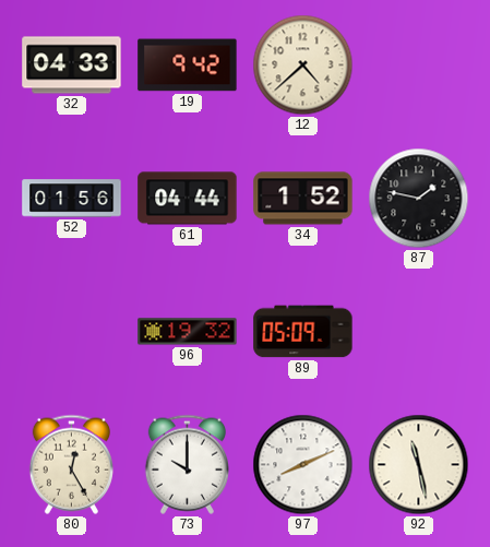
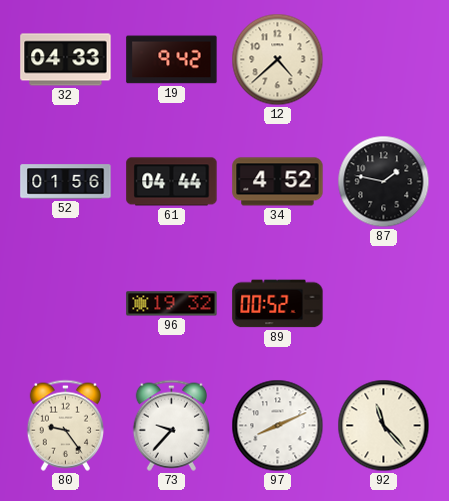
34: 1:52 -> 4:52
89: 05:09 -> 00:52
80: 12:25 -> 9:24
73: 10:00 -> 9:37
92: 11:28 -> 11:23
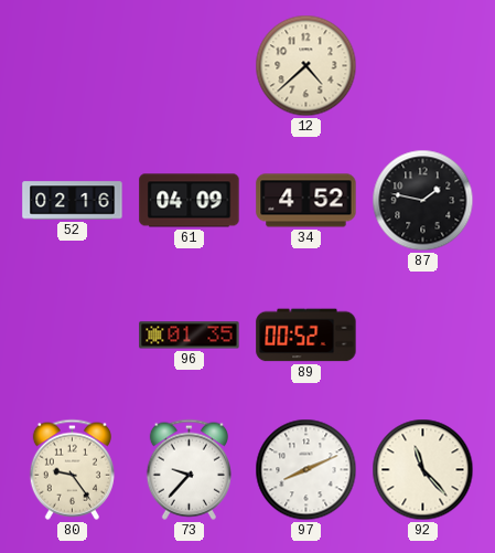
32: 04:33 -> none
19: 9:42 -> none
52: 01:56 -> 02:16
61: 04:44 -> 04:09
96: 19:32 -> 01:35
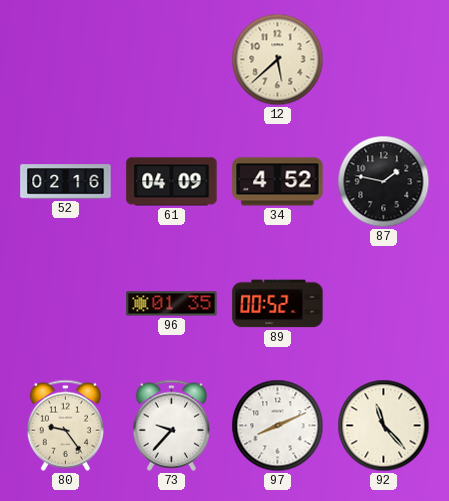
12: 4:38 -> 5:38
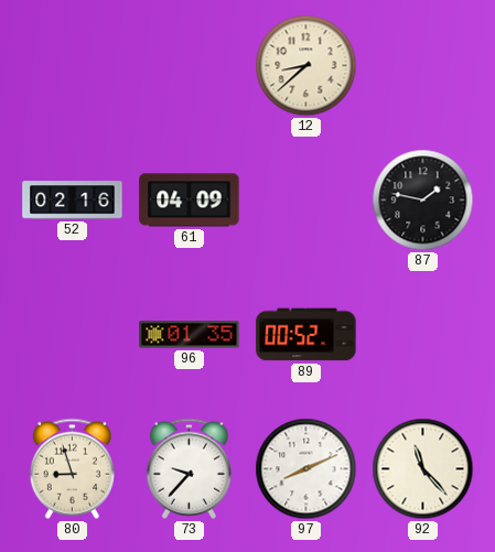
12: 5:38 -> 8:38
34: 4:52 -> none
80: 9:24 -> 8:57
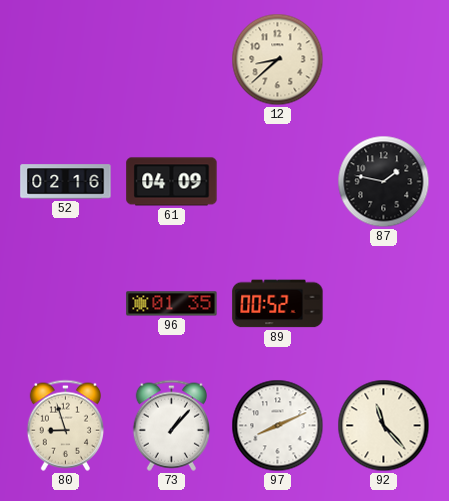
73: 9:37 -> 1:07
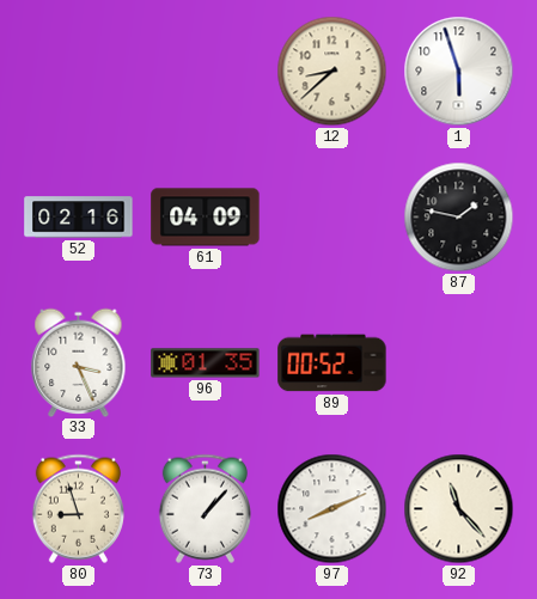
1: none -> 5:57
33: none -> 3:26
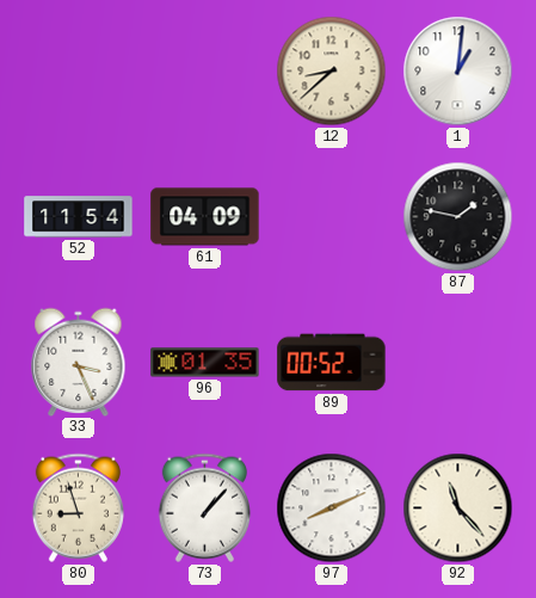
1: 5:57 -> 1:01
52: 02:16 -> 11:54
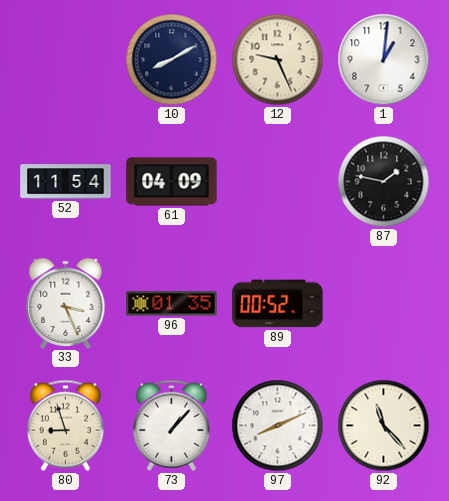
10: none -> 8:10
12: 8:38 -> 9:26
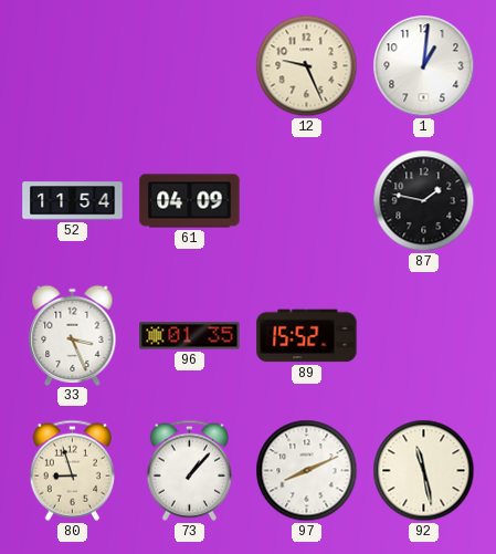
10: 8:10 -> none
89: 00:52 -> 15:52
92: 11:23 -> 11:28
